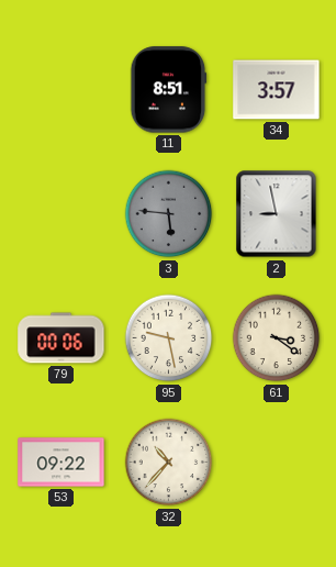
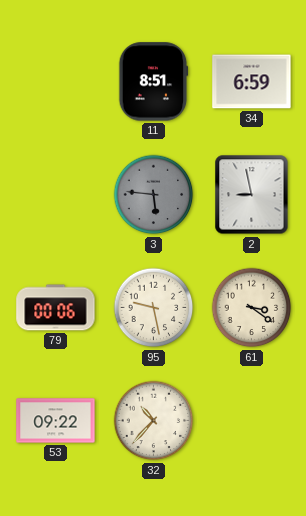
34: 3:57 -> 6:59
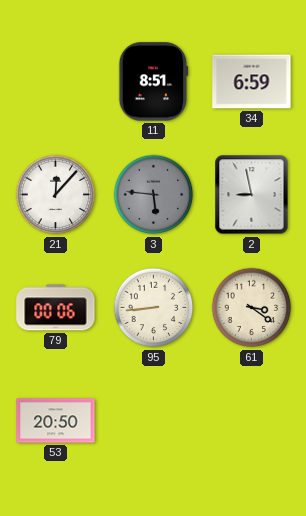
21: none -> 12:07
95: 9:28 -> 8:44
53: 09:22 -> 20:50
32: 10:37 -> none
